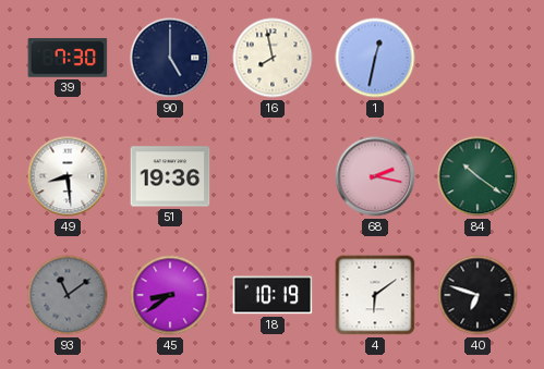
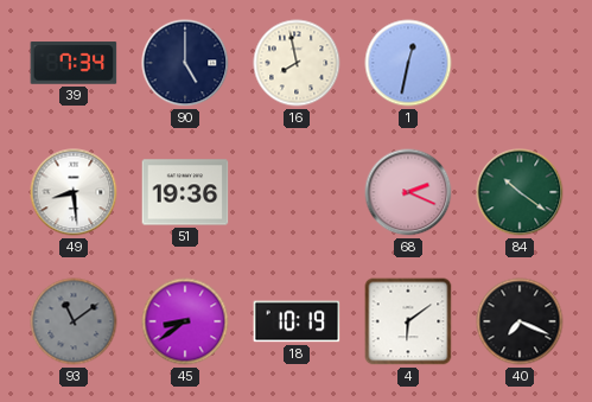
39: 7:30 -> 7:34
68: 2:17 -> 2:19
40: 6:48 -> 7:19
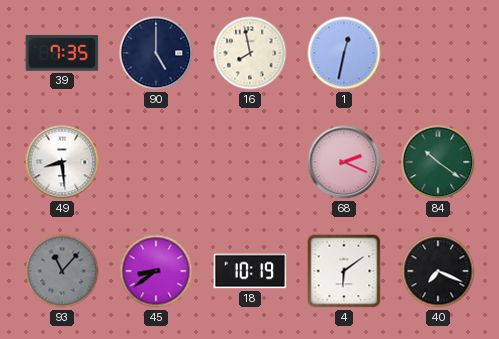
39: 7:34 -> 7:35
51: 19:36 -> none
93: 11:09 -> 11:07
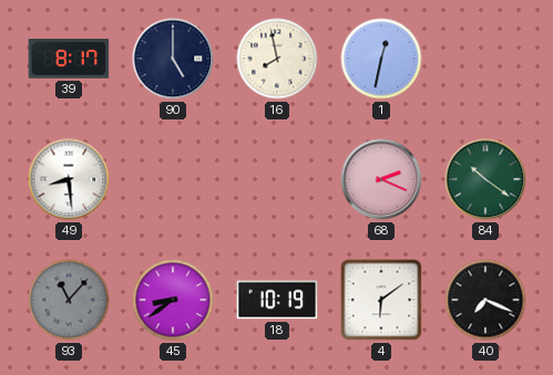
39: 7:35 -> 8:17
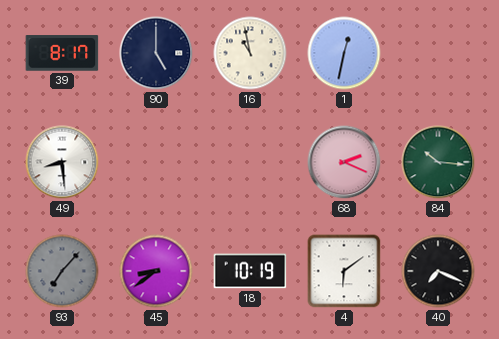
16: 7:58 -> 10:58
84: 10:21 -> 10:16
93: 11:07 -> 7:07
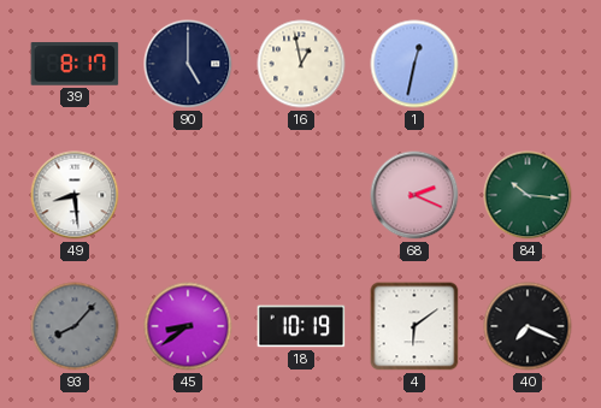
16: 10:58 -> 12:58
93: 7:07 -> 8:07
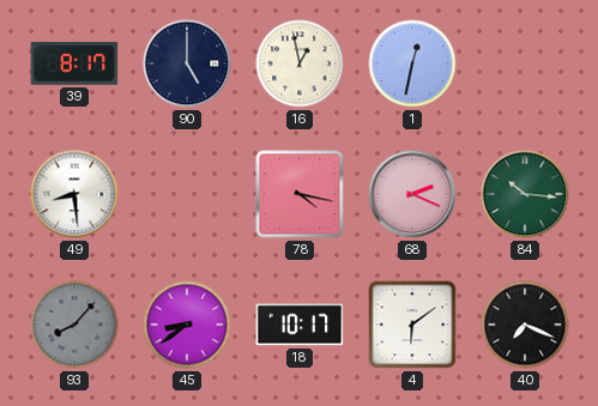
78: none -> 4:17
18: 10:19 -> 10:17
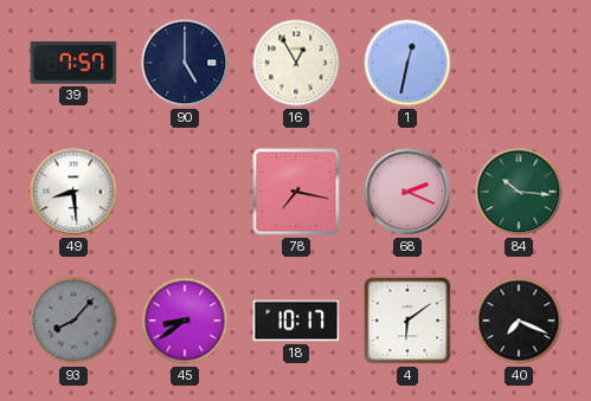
39: 8:17 -> 7:57
16: 12:58 -> 12:55
78: 4:17 -> 7:17
